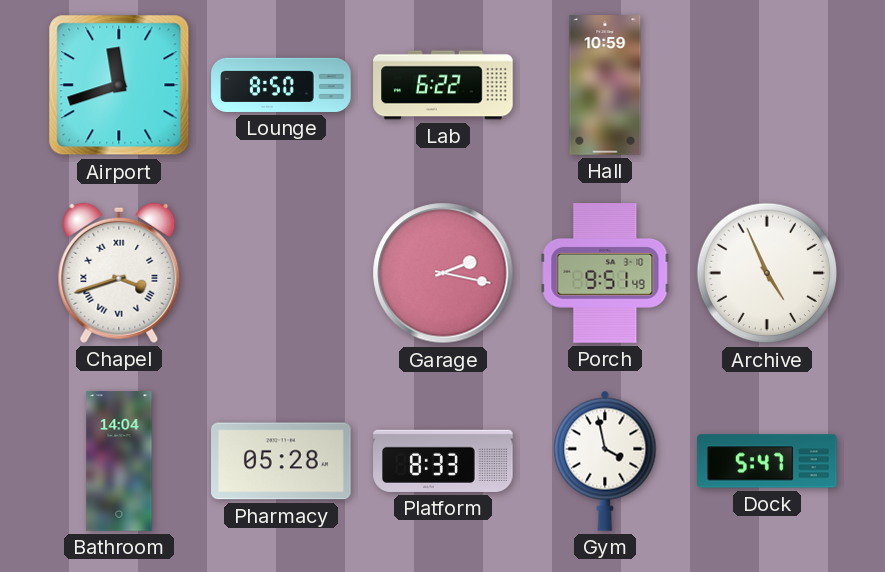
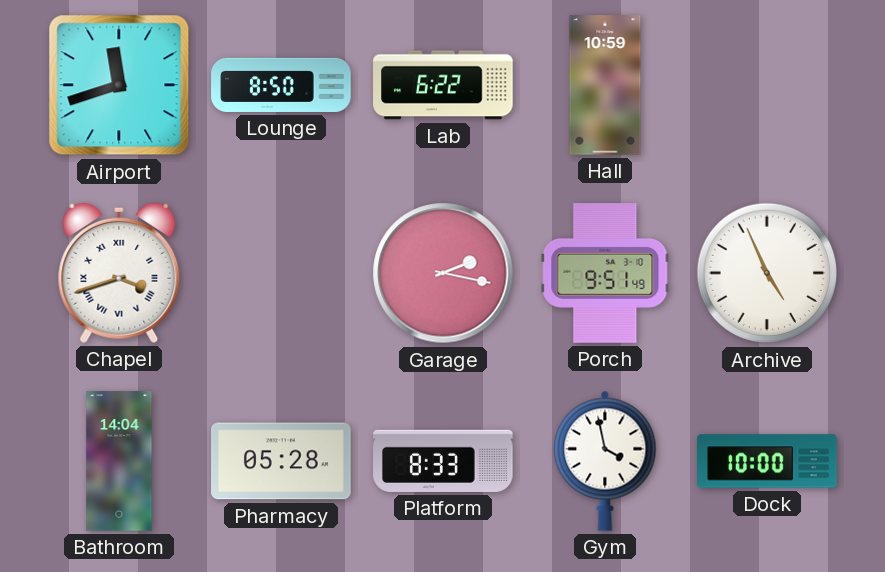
Dock: 5:47 -> 10:00
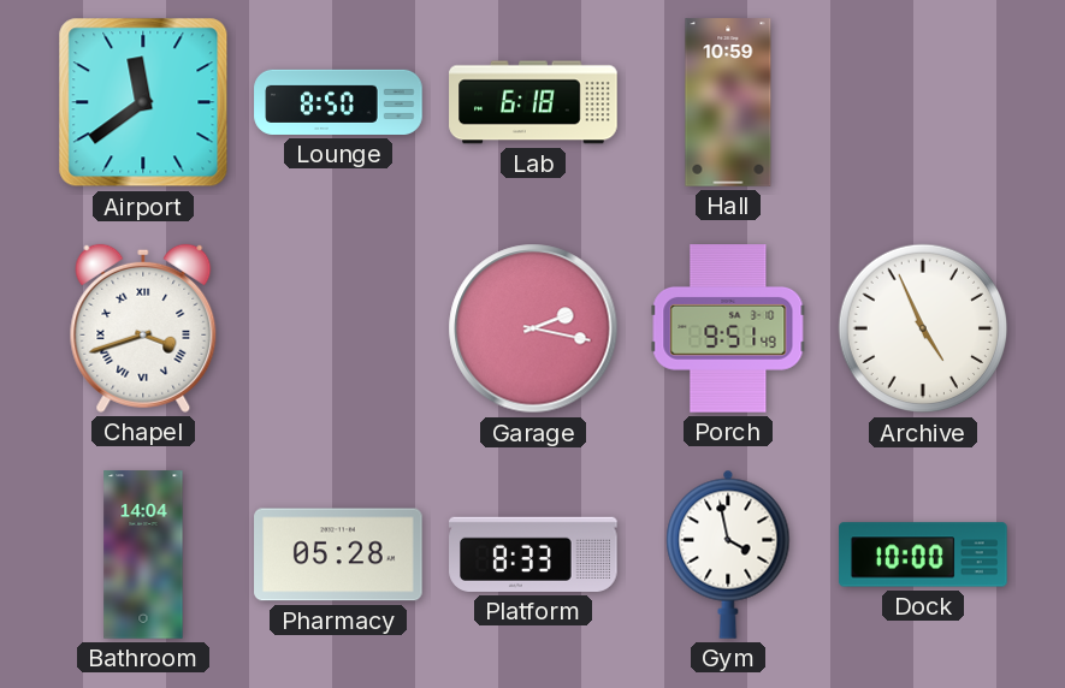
Airport: 11:42 -> 11:39
Lab: 6:22 -> 6:18
